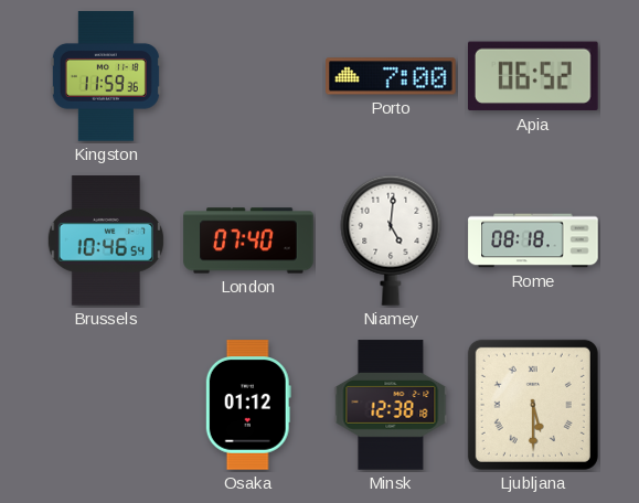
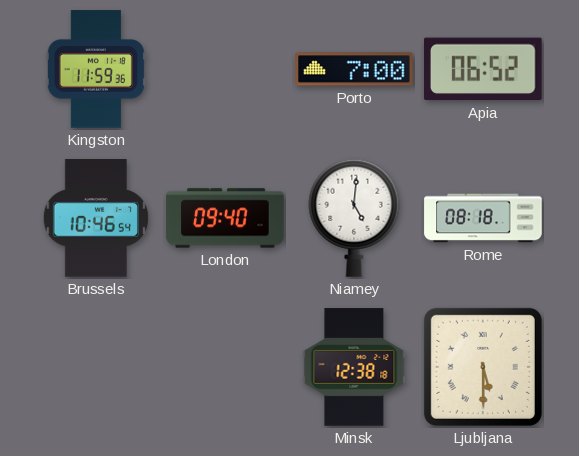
London: 07:40 -> 09:40
Osaka: 01:12 -> none
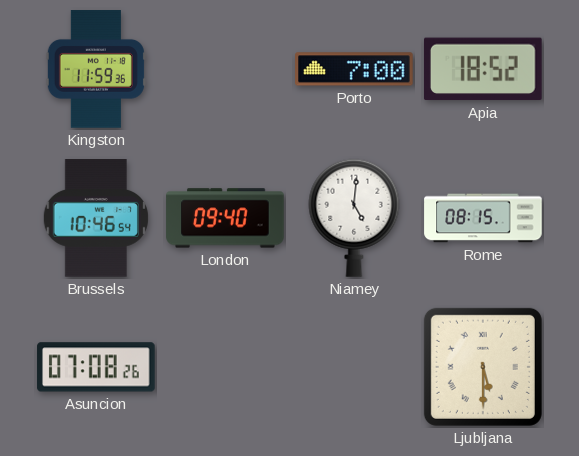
Apia: 06:52 -> 18:52
Rome: 08:18 -> 08:15
Asuncion: none -> 07:08
Minsk: 12:38 -> none
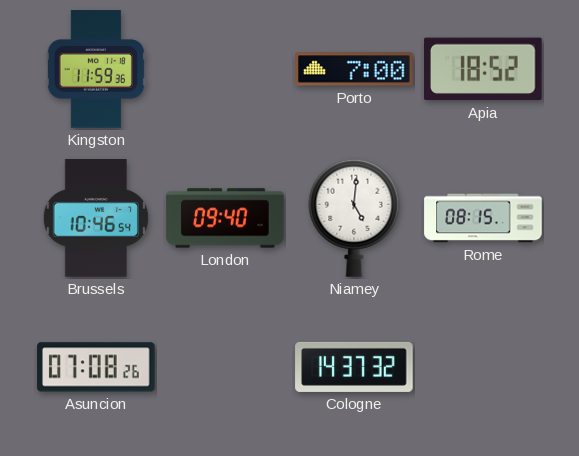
Cologne: none -> 14:37
Ljubljana: 5:30 -> none
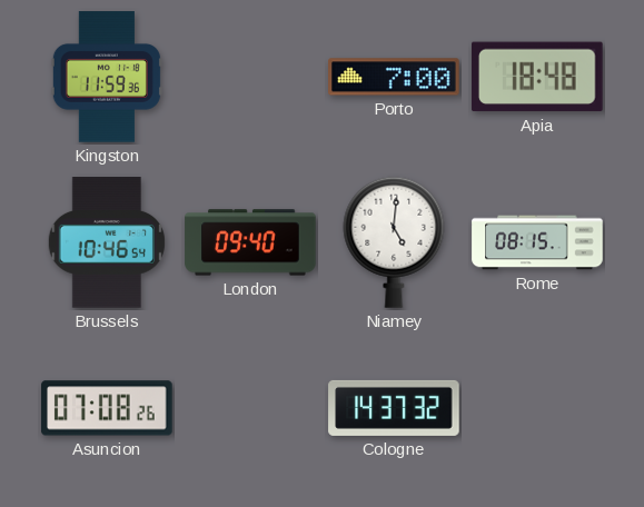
Apia: 18:52 -> 18:48
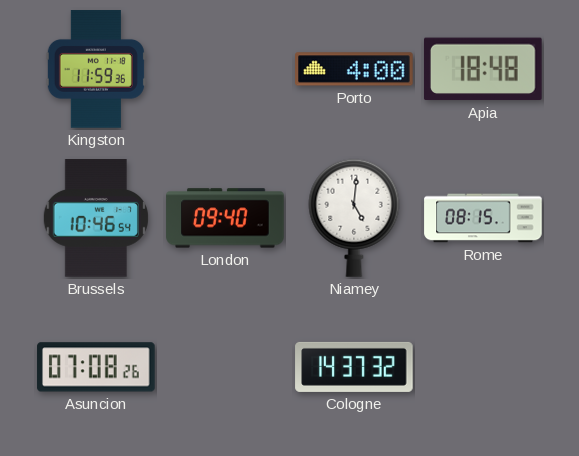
Porto: 7:00 -> 4:00
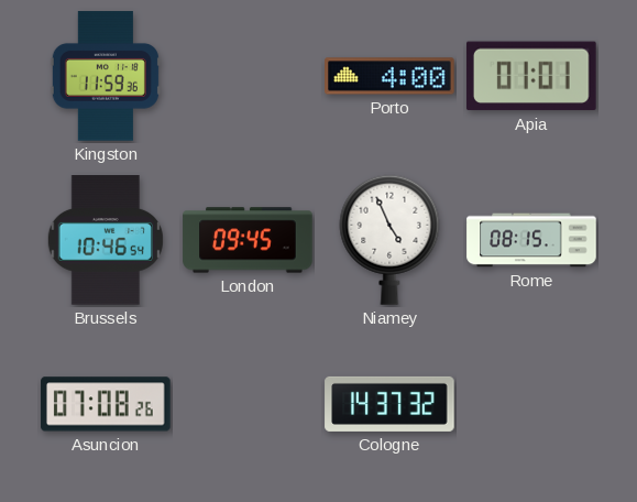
Apia: 18:48 -> 01:01
London: 09:40 -> 09:45
Niamey: 5:01 -> 4:56
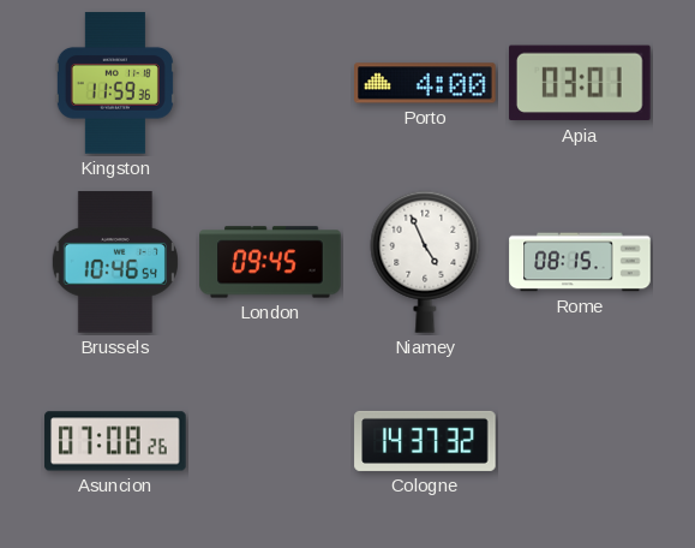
Apia: 01:01 -> 03:01
